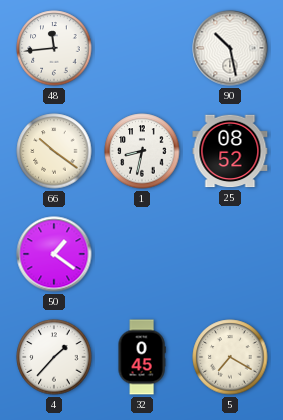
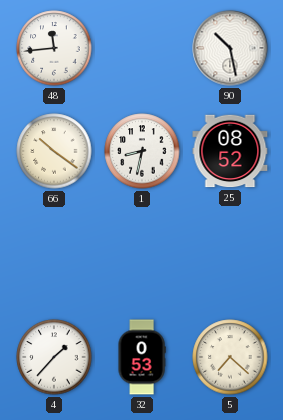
50: 1:21 -> none
32: 0:45 -> 0:53
5: 7:20 -> 7:22
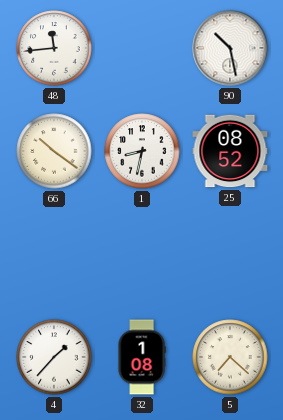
32: 0:53 -> 1:08
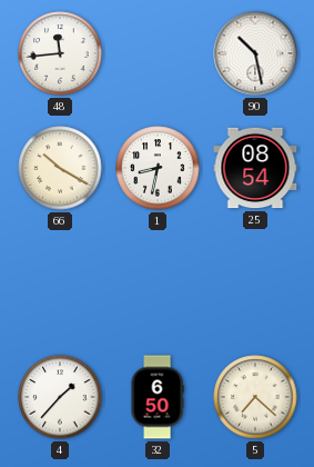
66: 10:21 -> 10:20
25: 08:52 -> 08:54
32: 1:08 -> 6:50
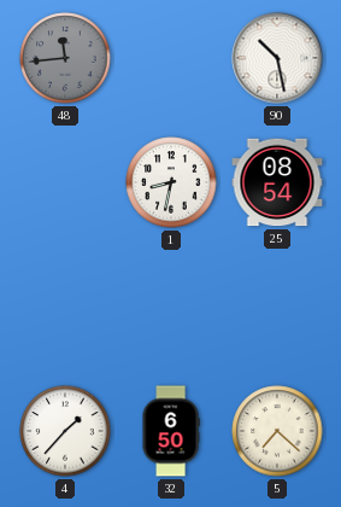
48 dial: white -> grey
66: 10:20 -> none
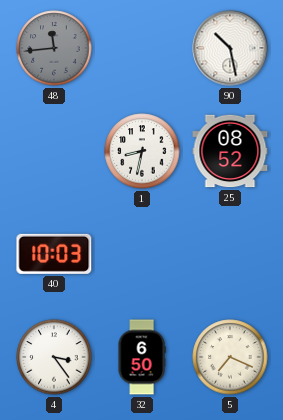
25: 08:54 -> 08:52
40: none -> 10:03
4: 1:37 -> 3:24
5: 7:22 -> 7:19
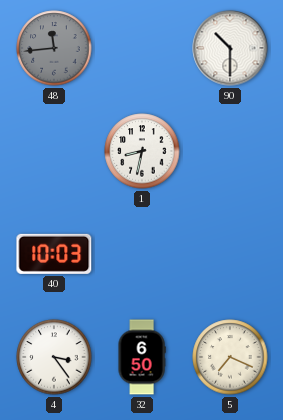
90: 10:28 -> 10:30
25: 08:52 -> none
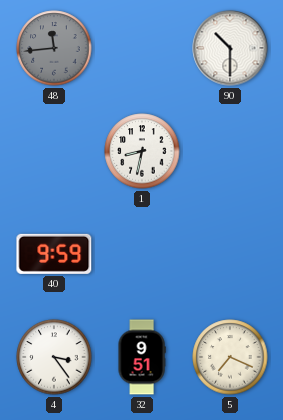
40: 10:03 -> 9:59
32: 6:50 -> 9:51
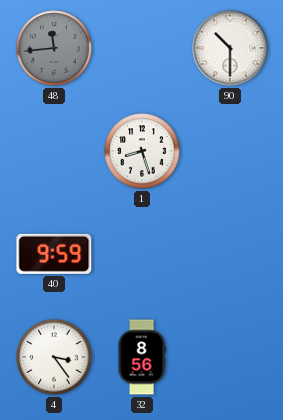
1: 8:32 -> 8:27
32: 9:51 -> 8:56
5: 7:19 -> none
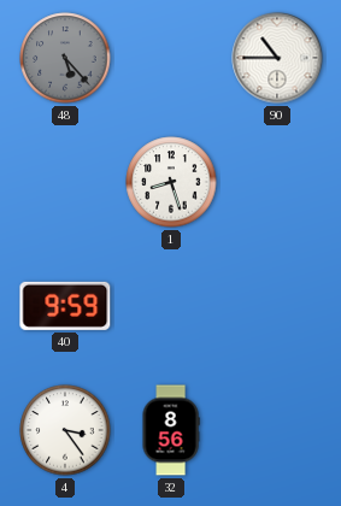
48: 11:44 -> 5:23
90: 10:30 -> 10:45
